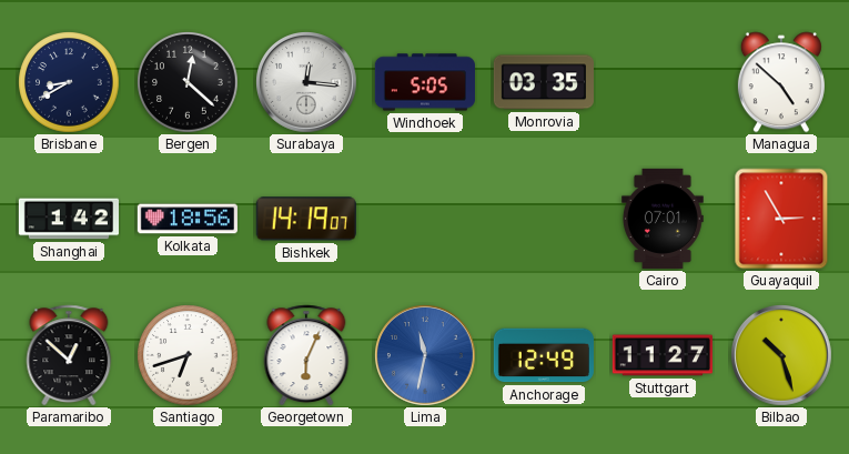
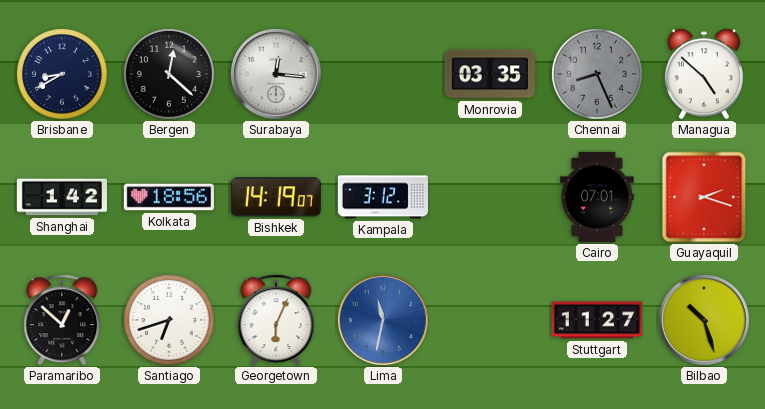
Windhoek: 5:05 -> none
Chennai: none -> 8:26
Kampala: none -> 3:12
Guayaquil: 2:55 -> 2:18
Anchorage: 12:49 -> none
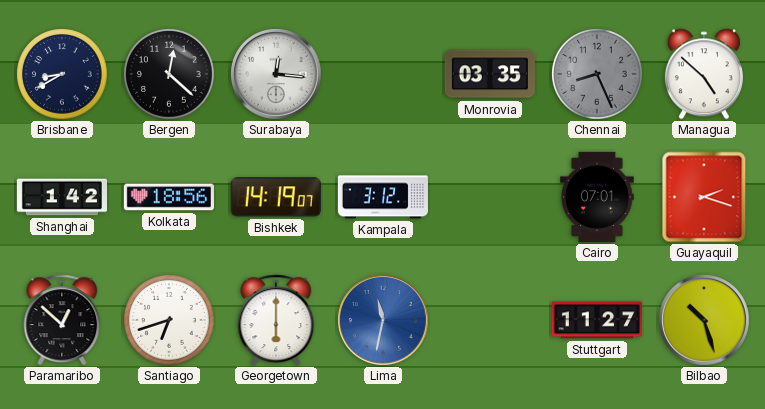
Georgetown: 6:04 -> 6:00
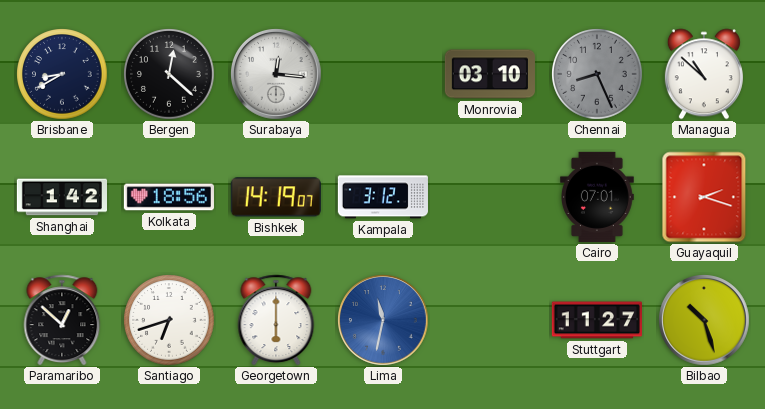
Monrovia: 03:35 -> 03:10
Managua: 4:52 -> 10:52
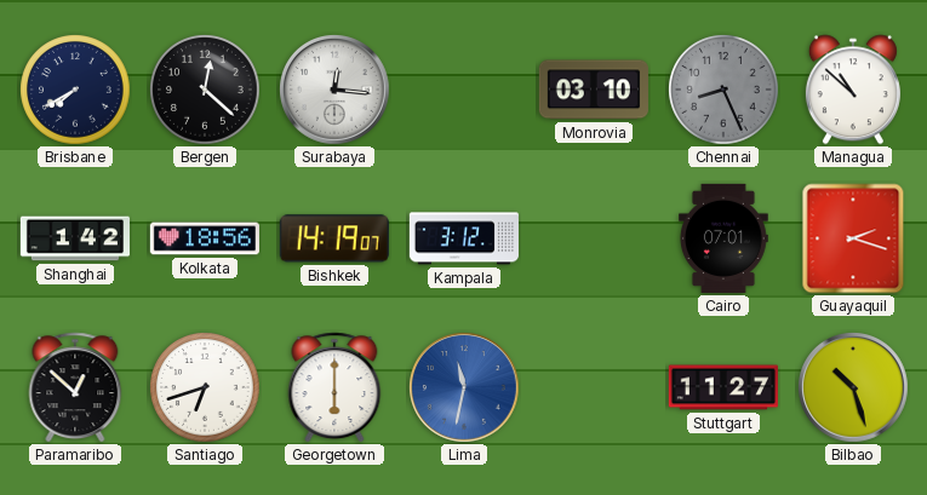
Brisbane: 8:40 -> 7:40
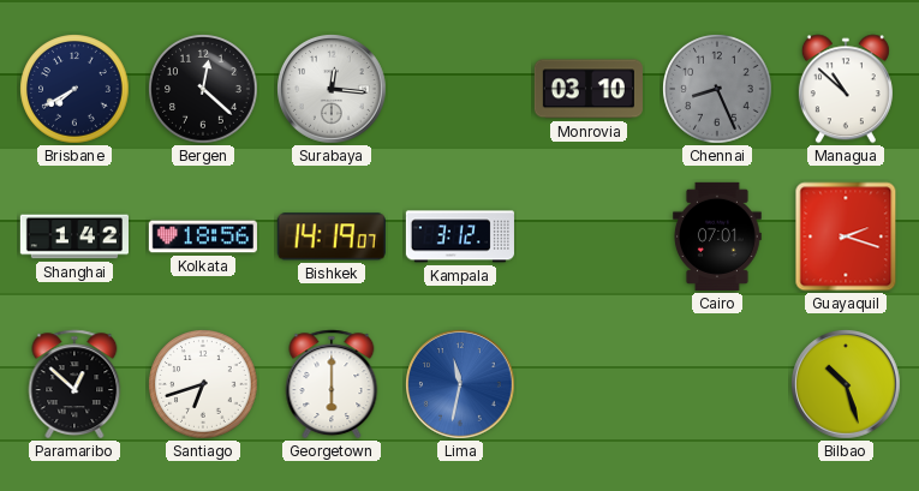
Stuttgart: 11:27 -> none
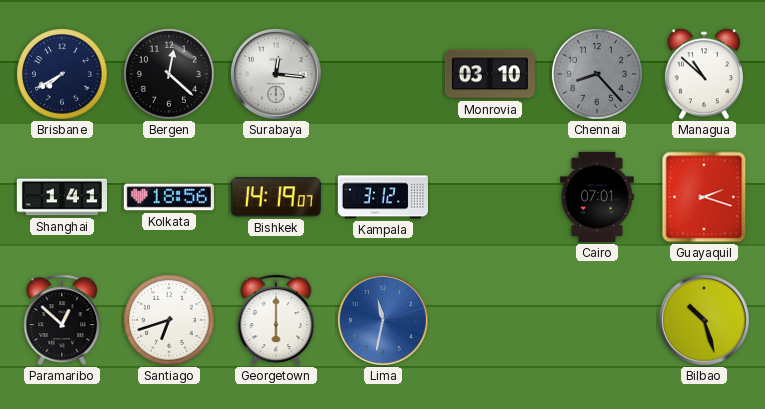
Chennai: 8:26 -> 8:23
Shanghai: 1:42 -> 1:41
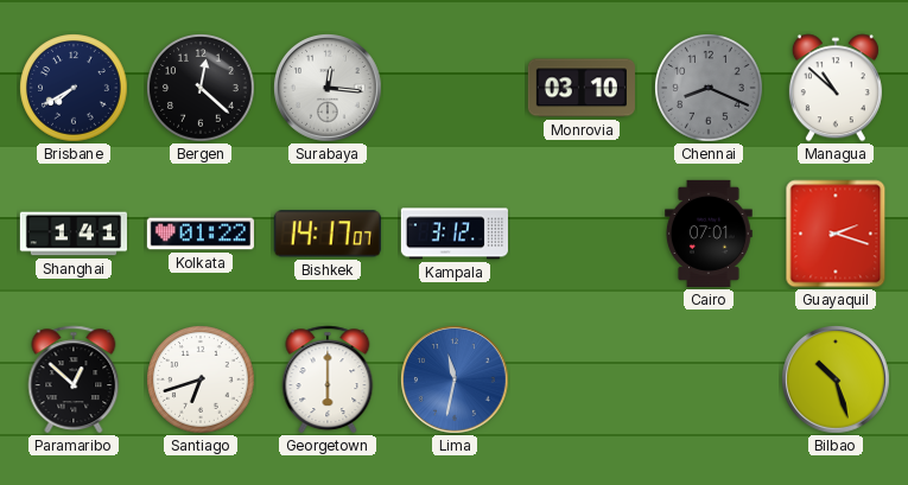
Chennai: 8:23 -> 8:19
Kolkata: 18:56 -> 01:22
Bishkek: 14:19 -> 14:17
